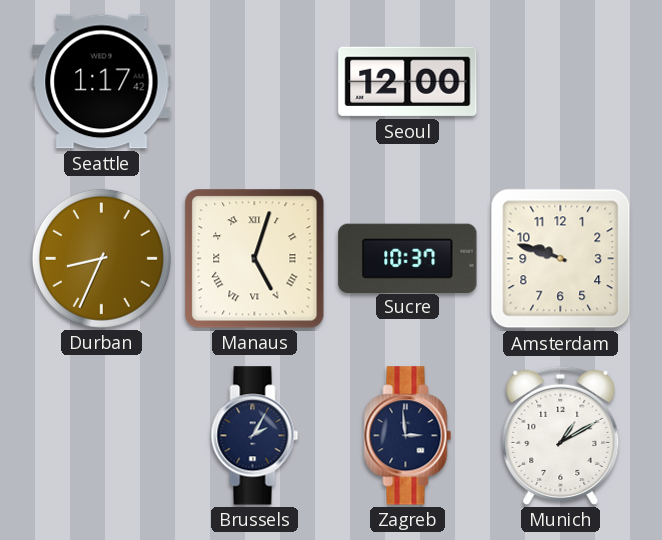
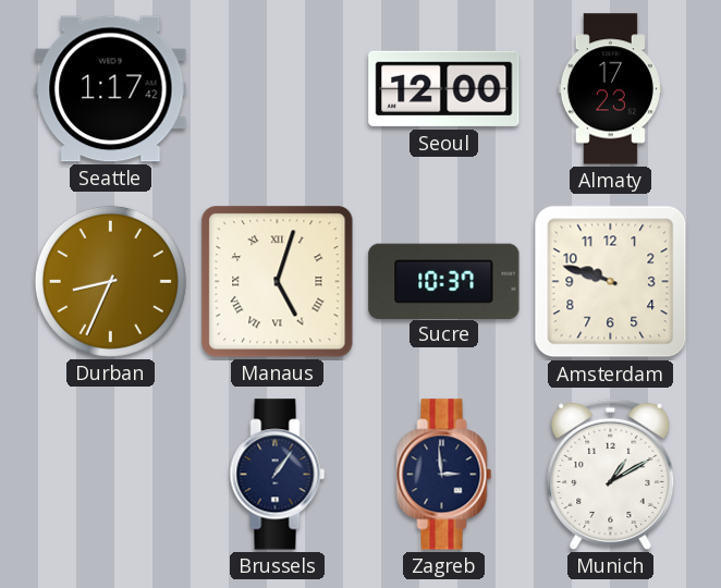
Almaty: none -> 17:23
Brussels: 2:05 -> 1:06
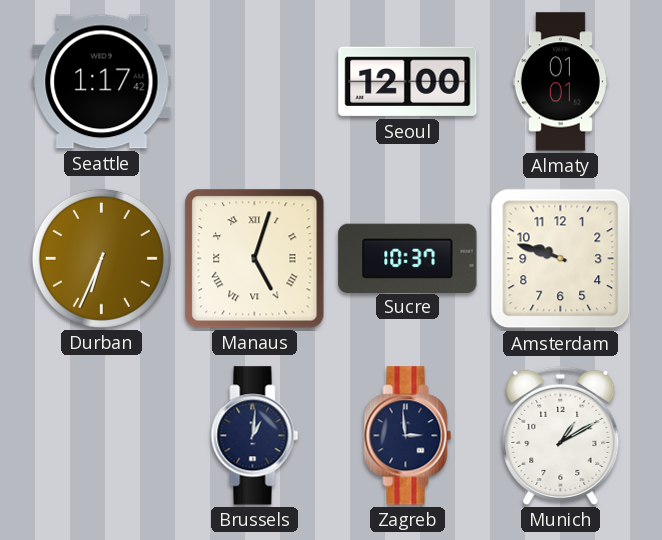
Almaty: 17:23 -> 01:01
Durban: 8:34 -> 6:34
Brussels: 1:06 -> 1:01
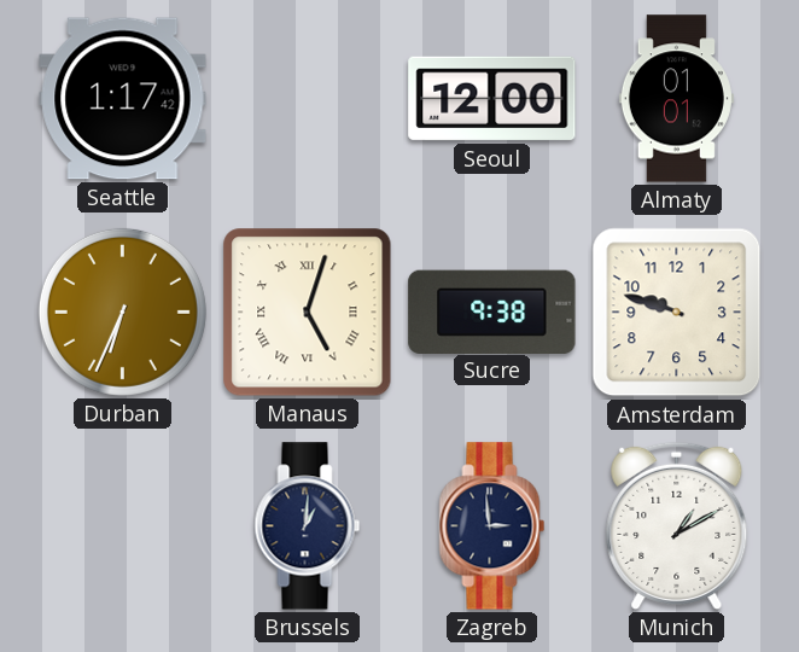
Sucre: 10:37 -> 9:38
